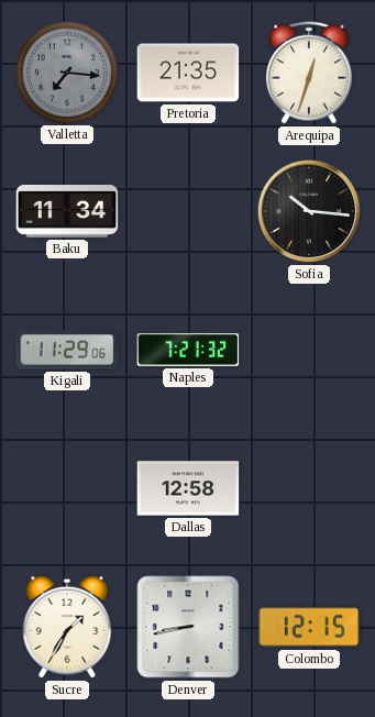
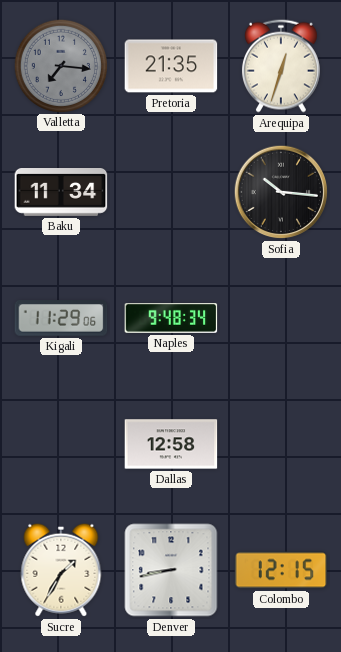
Naples: 7:21 -> 9:48
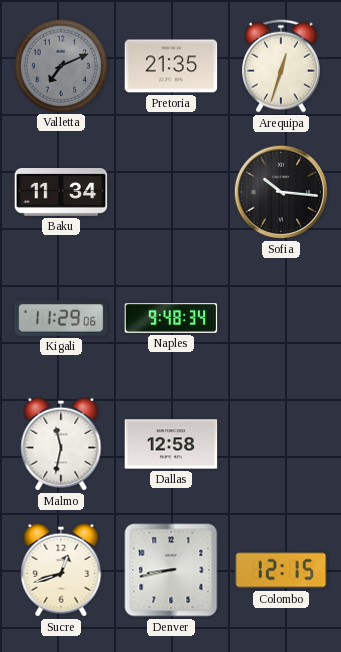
Valletta: 7:16 -> 7:11
Malmo: none -> 11:32
Sucre: 1:35 -> 12:42
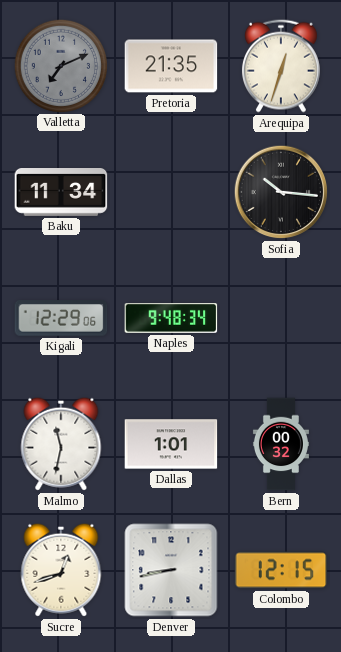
Kigali: 11:29 -> 12:29
Dallas: 12:58 -> 1:01
Bern: none -> 00:32
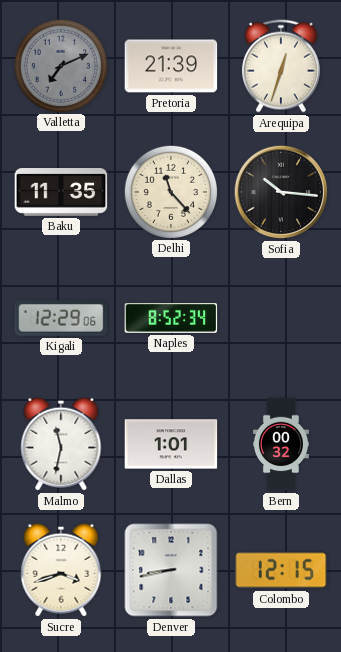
Pretoria: 21:35 -> 21:39
Baku: 11:34 -> 11:35
Delhi: none -> 11:23
Naples: 9:48 -> 8:52
Sucre: 12:42 -> 3:42
